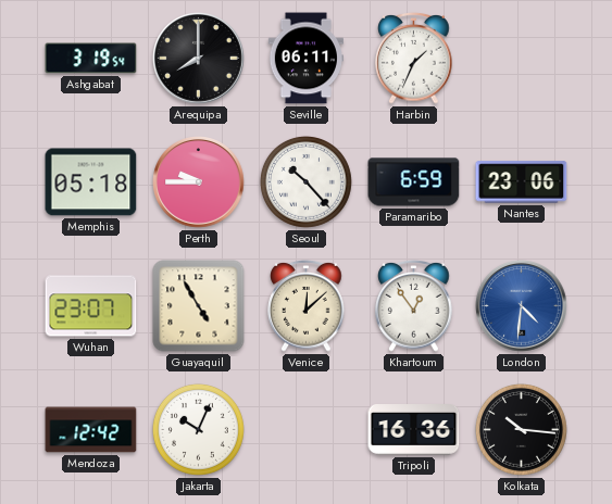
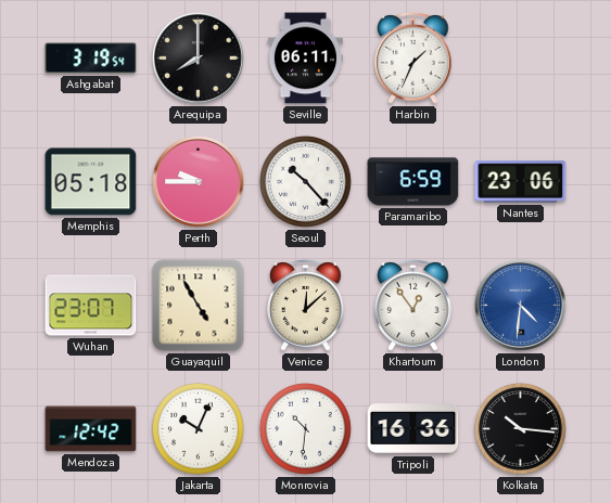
Monrovia: none -> 10:31
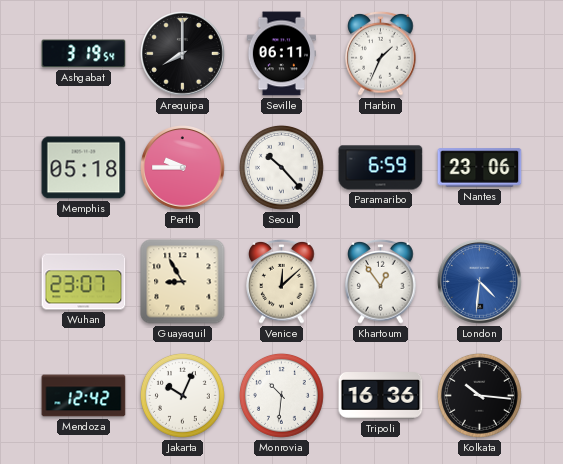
Guayaquil: 4:55 -> 8:55
